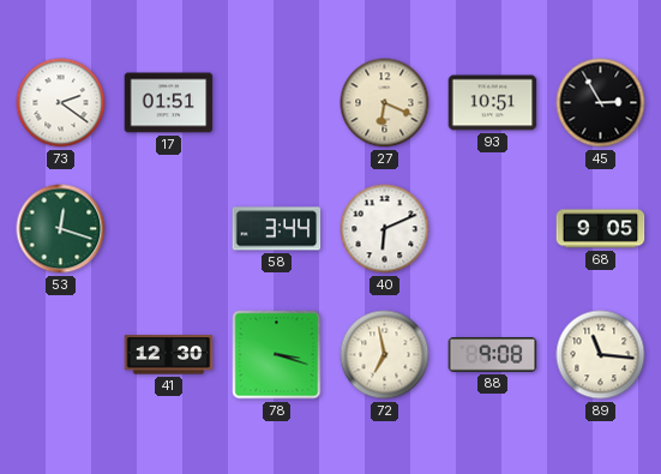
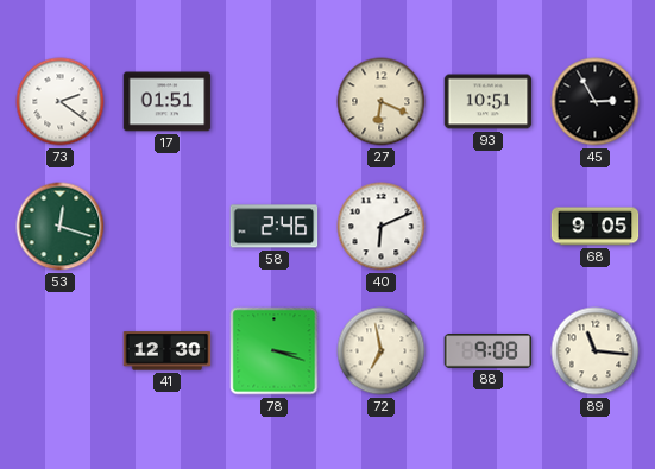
58: 3:44 -> 2:46
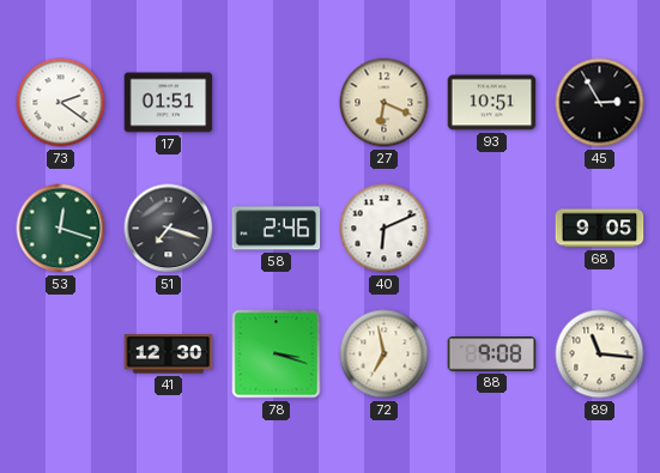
51: none -> 7:18
